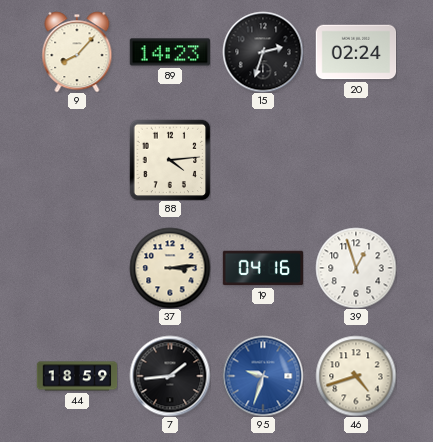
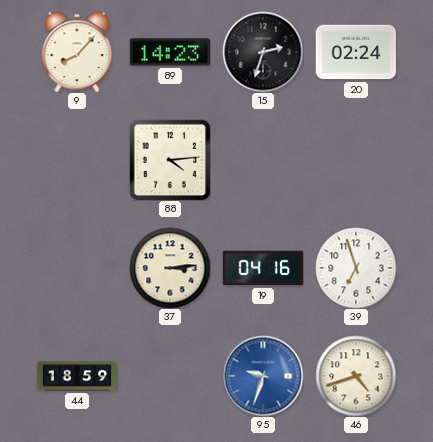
39: 12:57 -> 6:57
7: 1:44 -> none
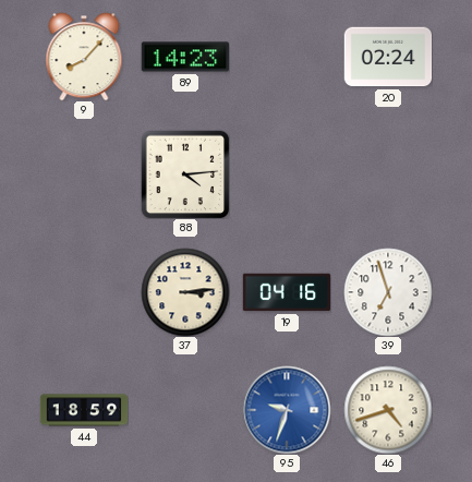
15: 2:33 -> none
